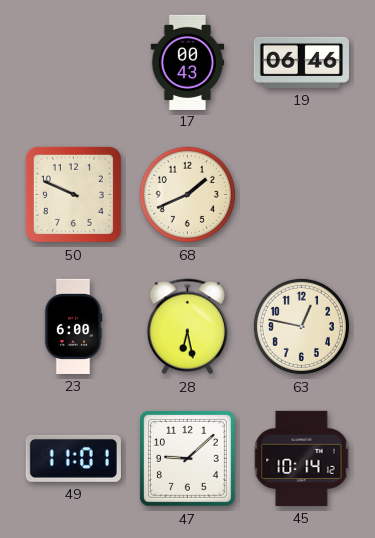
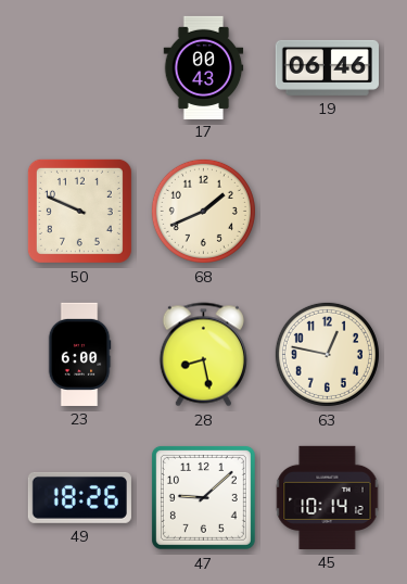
28: 6:28 -> 8:28
49: 11:01 -> 18:26
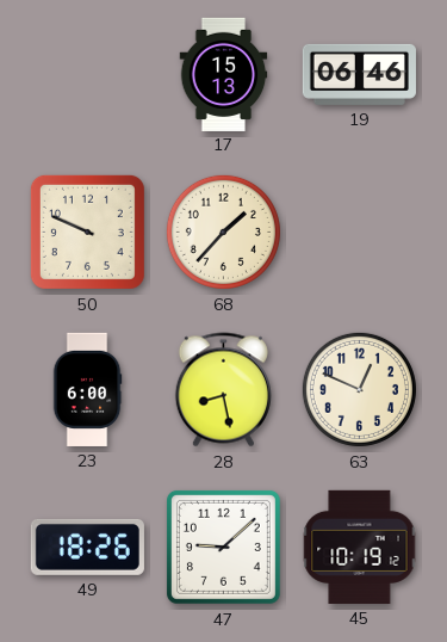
17: 00:43 -> 15:13
68: 1:41 -> 1:37
63: 12:47 -> 12:49
45: 10:14 -> 10:19
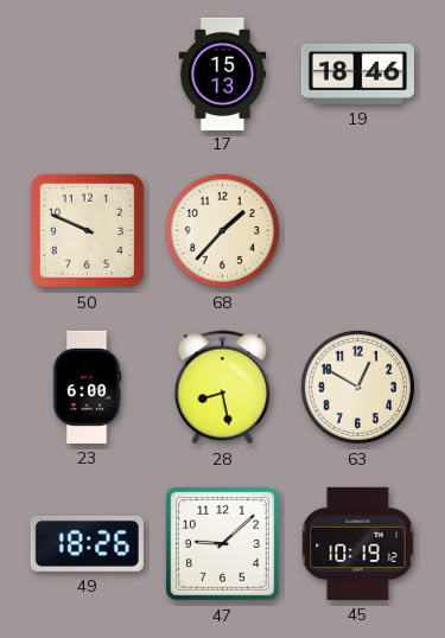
19: 06:46 -> 18:46
63: 12:49 -> 12:50
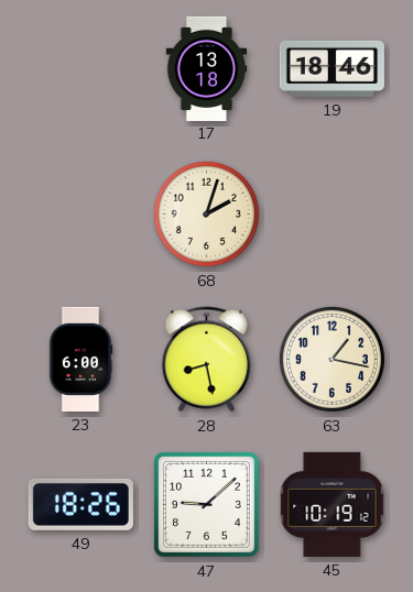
17: 15:13 -> 13:18
50: 9:49 -> none
68: 1:37 -> 2:03
63: 12:50 -> 1:17
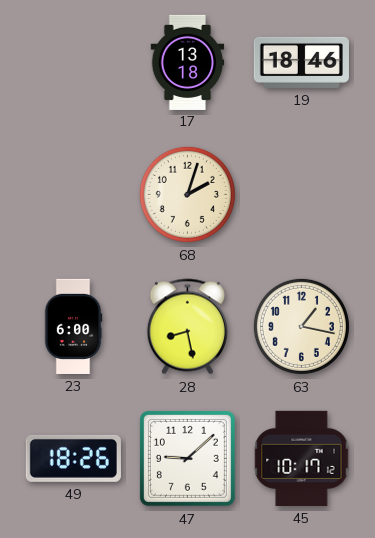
45: 10:19 -> 10:17
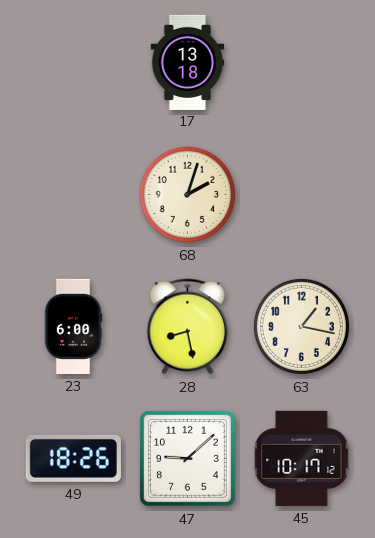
19: 18:46 -> none
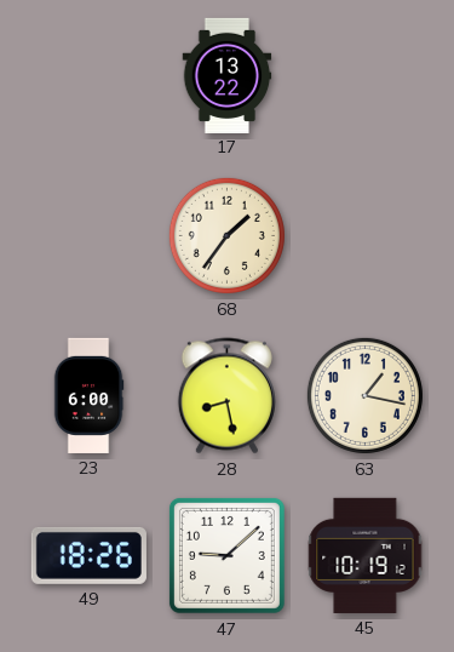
17: 13:18 -> 13:22
68: 2:03 -> 1:36
45: 10:17 -> 10:19
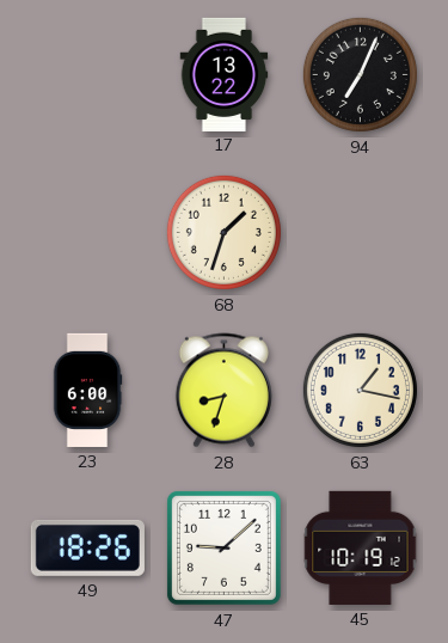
94: none -> 7:04
68: 1:36 -> 1:33
28: 8:28 -> 8:33
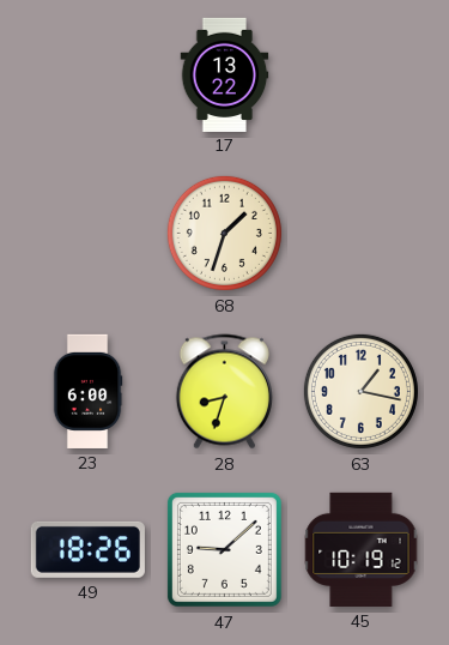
94: 7:04 -> none
